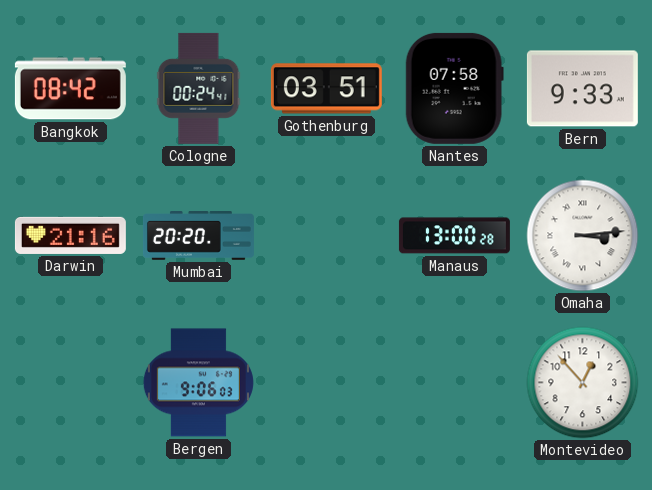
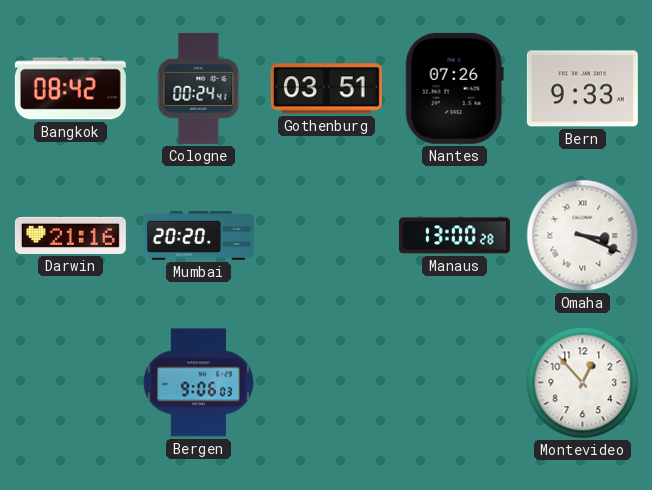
Nantes: 07:58 -> 07:26
Omaha: 3:14 -> 3:19
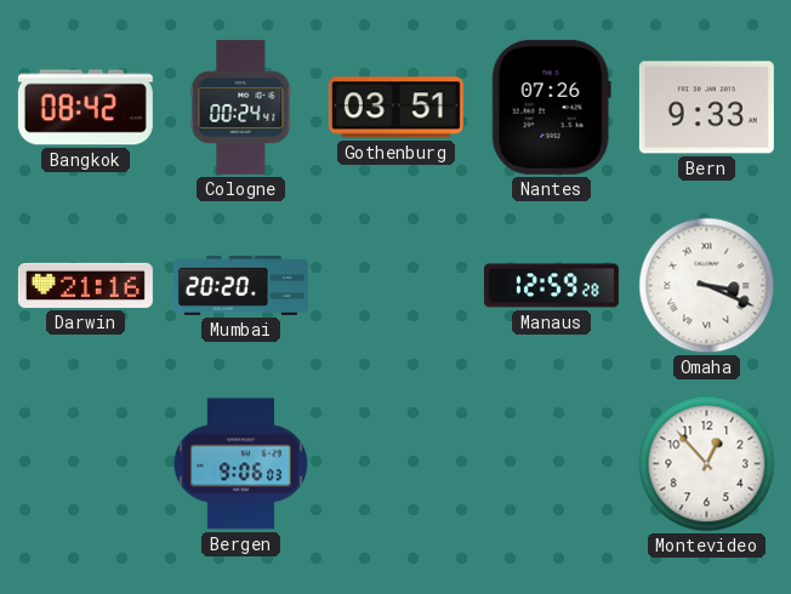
Manaus: 13:00 -> 12:59
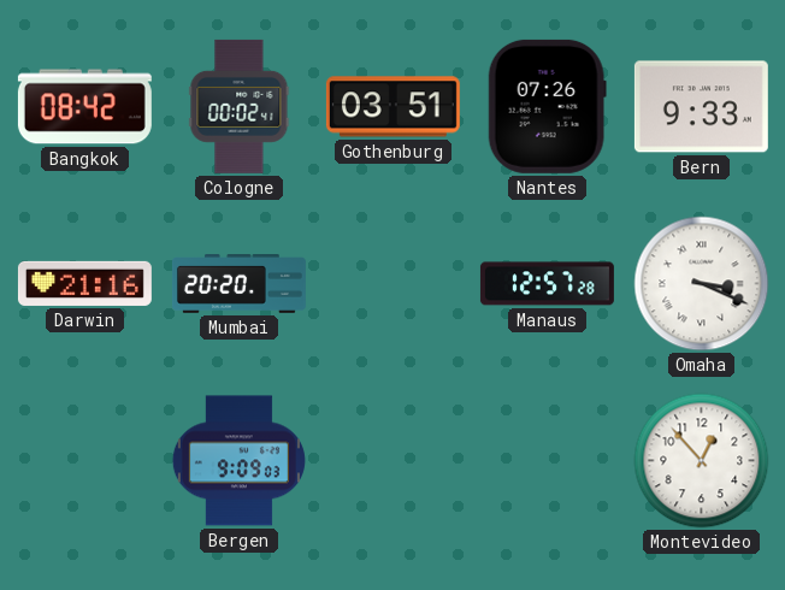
Cologne: 00:24 -> 00:02
Manaus: 12:59 -> 12:57
Bergen: 9:06 -> 9:09
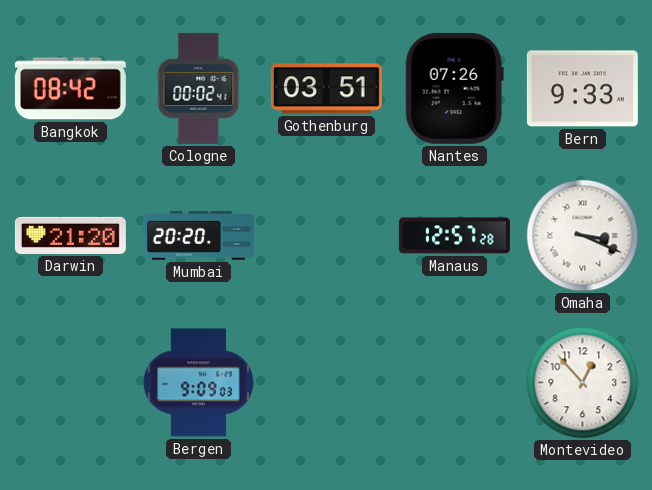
Darwin: 21:16 -> 21:20
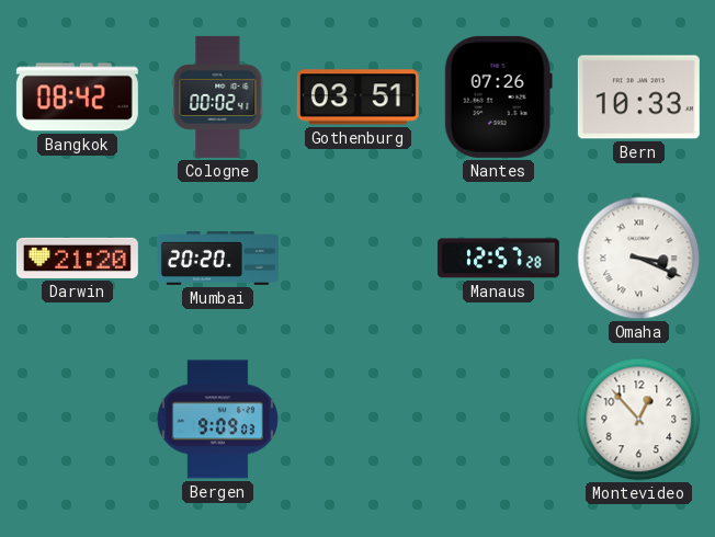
Bern: 9:33 -> 10:33
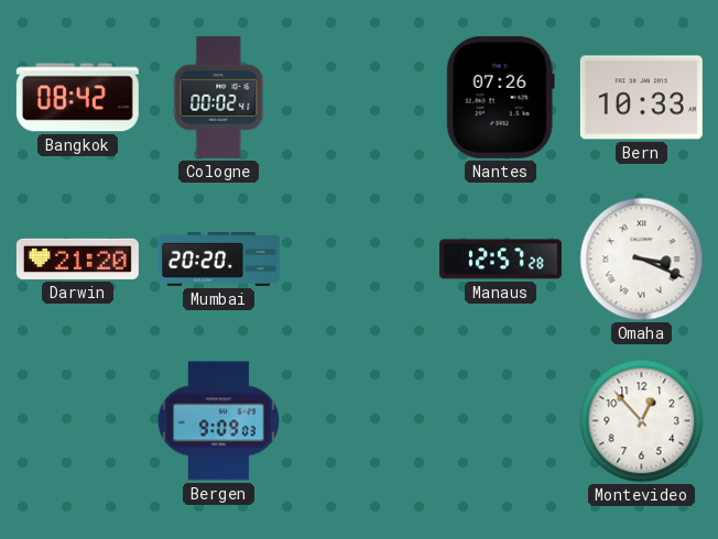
Gothenburg: 03:51 -> none
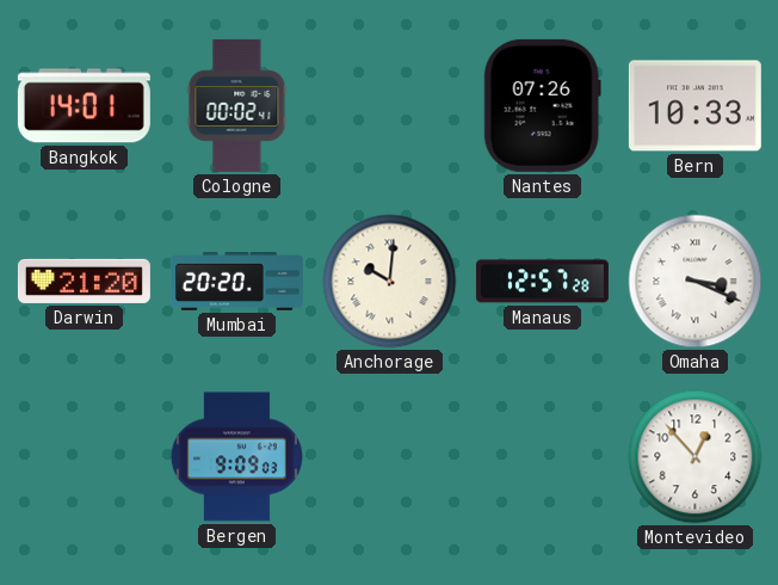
Bangkok: 08:42 -> 14:01
Anchorage: none -> 10:01
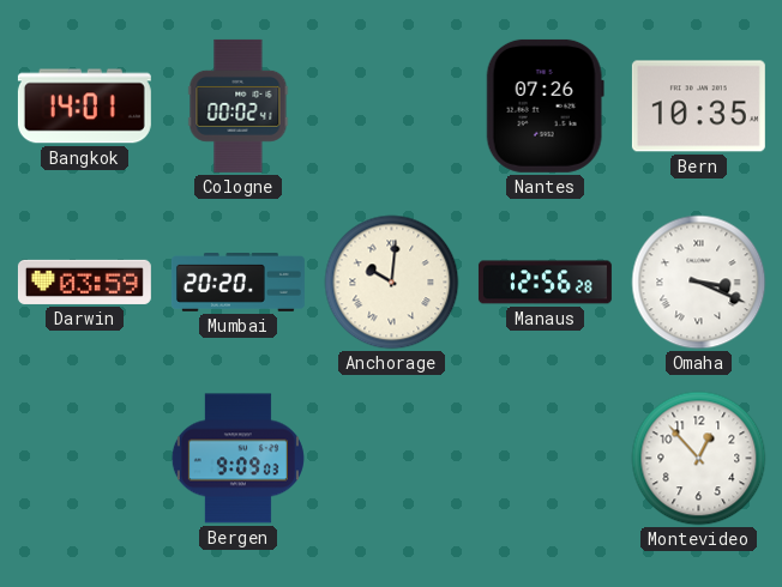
Bern: 10:33 -> 10:35
Darwin: 21:20 -> 03:59
Manaus: 12:57 -> 12:56
